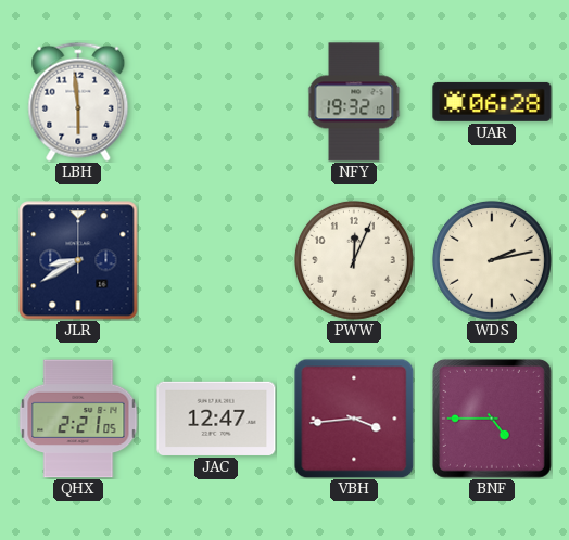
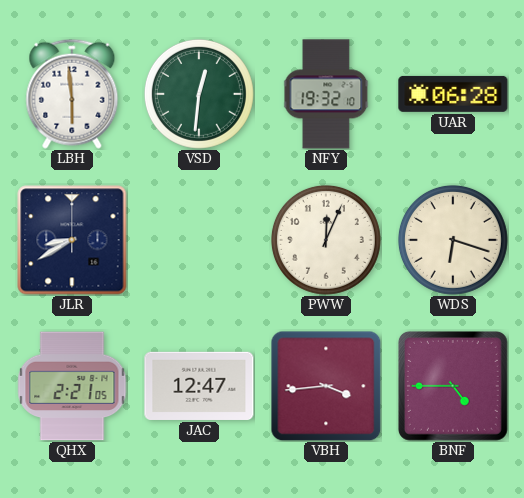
VSD: none -> 12:31
WDS: 2:13 -> 6:18
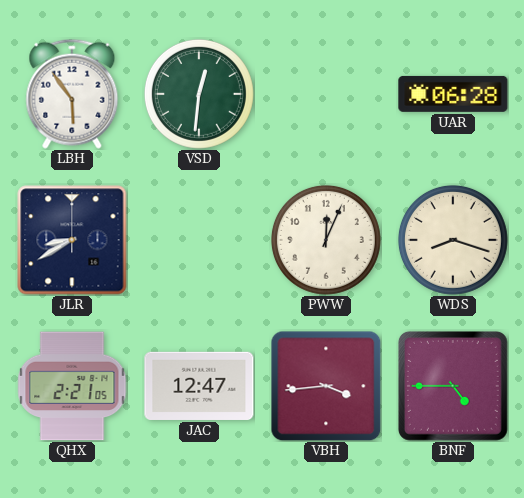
LBH: 5:59 -> 5:54
NFY: 19:32 -> none
WDS: 6:18 -> 8:18
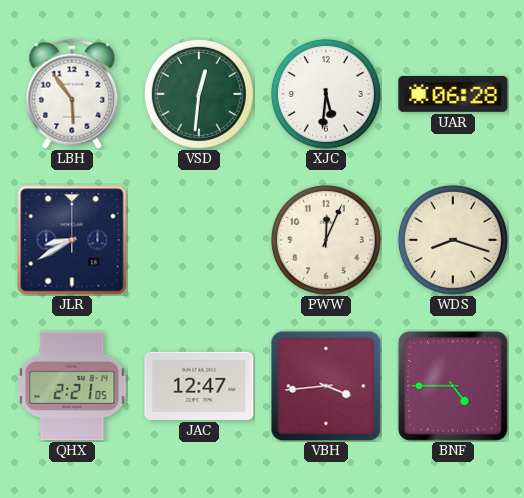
XJC: none -> 5:31
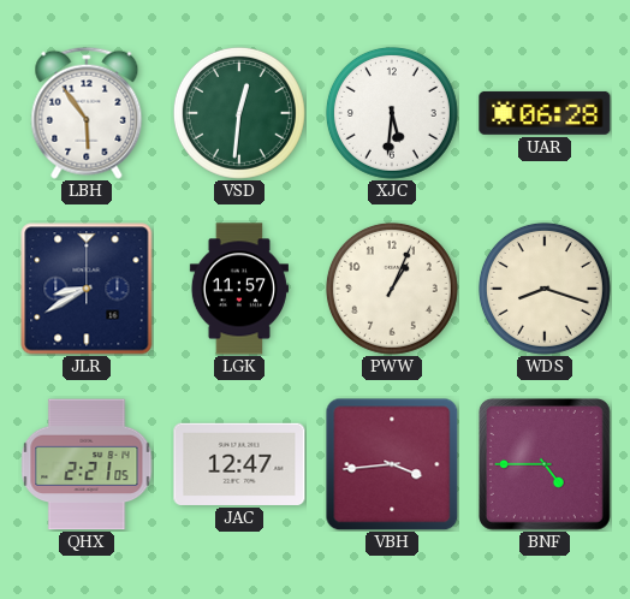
LGK: none -> 11:57
PWW: 12:04 -> 1:04
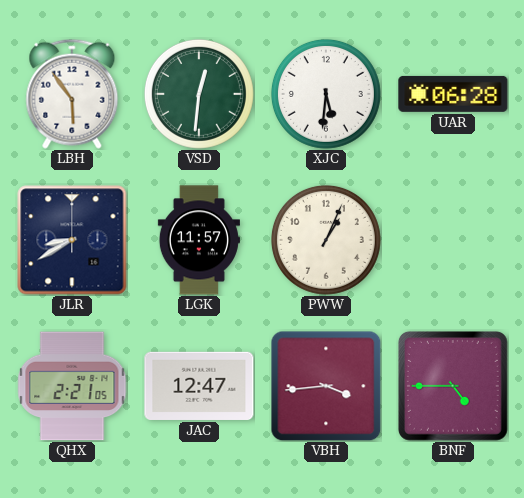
WDS: 8:18 -> none
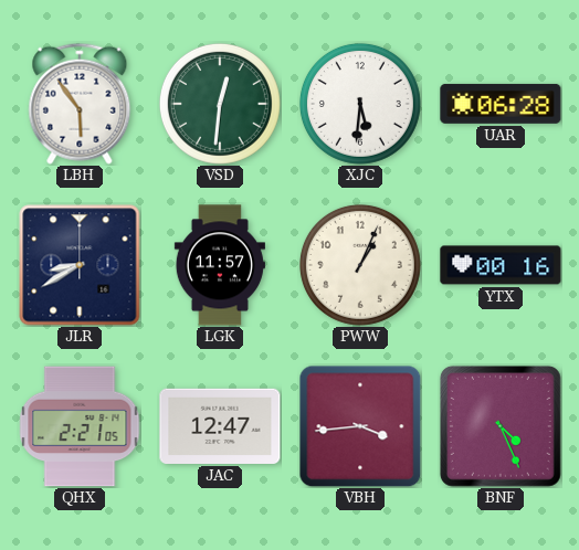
YTX: none -> 00:16
BNF: 4:45 -> 4:26
